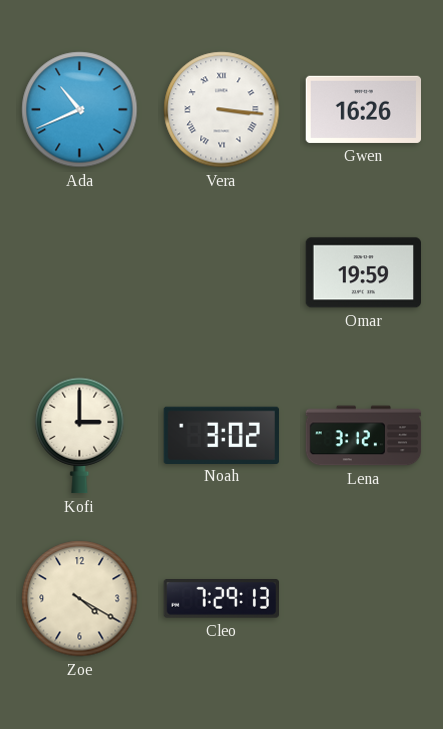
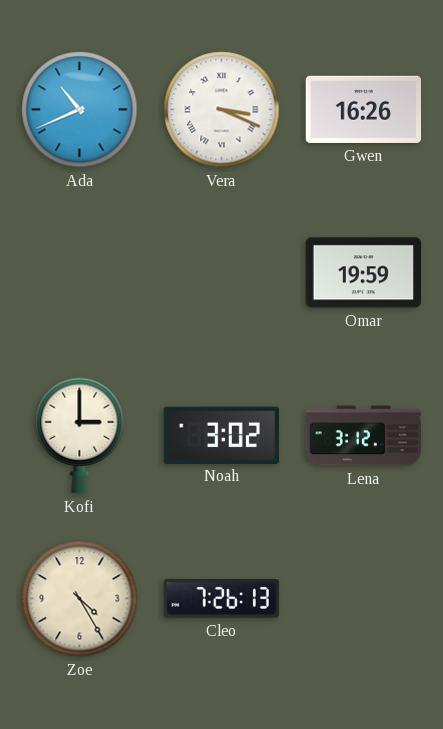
Vera: 3:16 -> 3:19
Zoe: 4:20 -> 4:25
Cleo: 7:29 -> 7:26
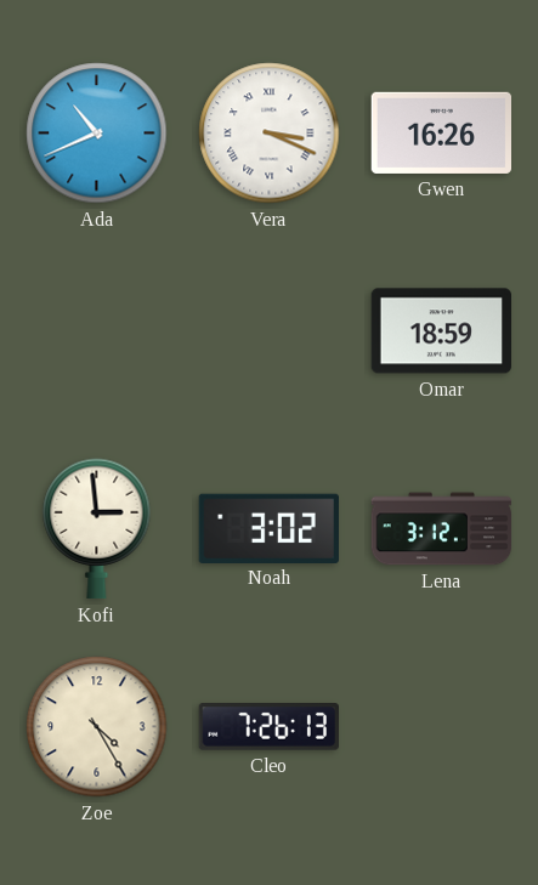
Omar: 19:59 -> 18:59
Kofi: 3:00 -> 2:59
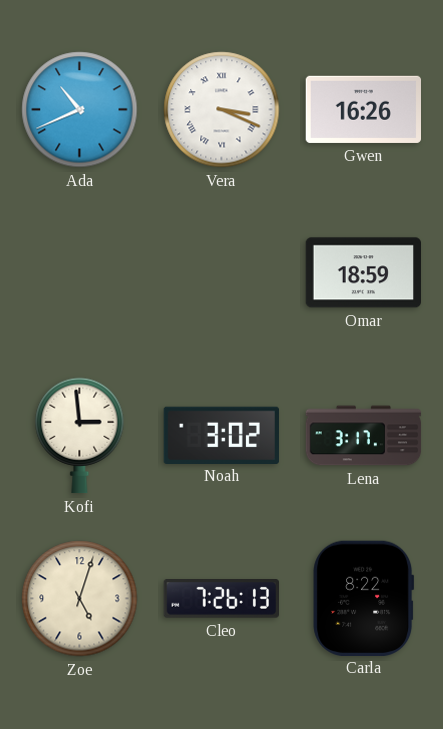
Lena: 3:12 -> 3:17
Zoe: 4:25 -> 5:03
Carla: none -> 8:22
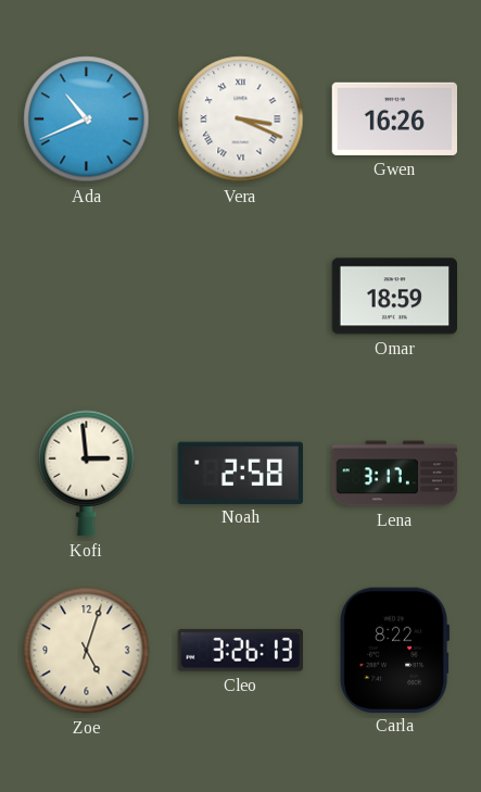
Noah: 3:02 -> 2:58
Cleo: 7:26 -> 3:26
